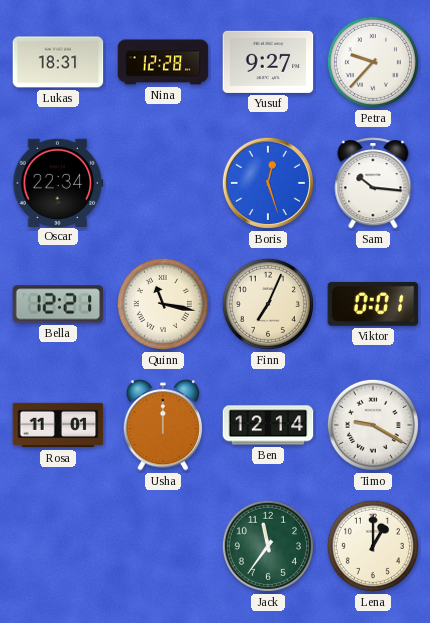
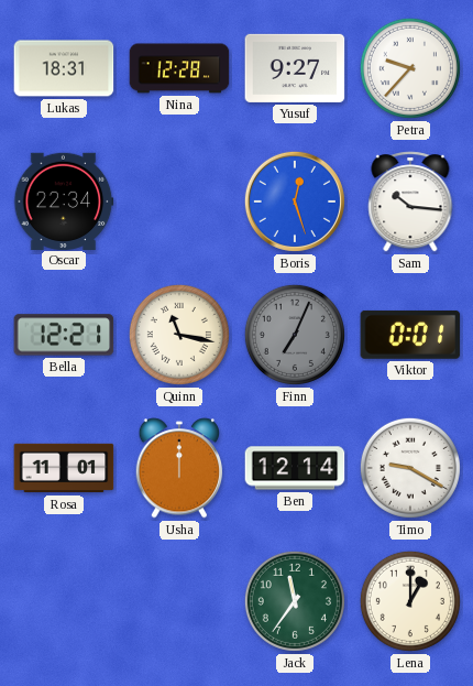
Finn dial: cream -> grey
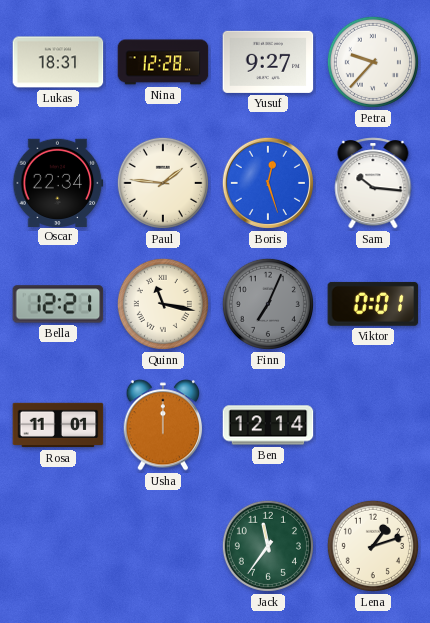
Paul: none -> 1:46
Timo: 9:20 -> none
Lena: 1:00 -> 1:12
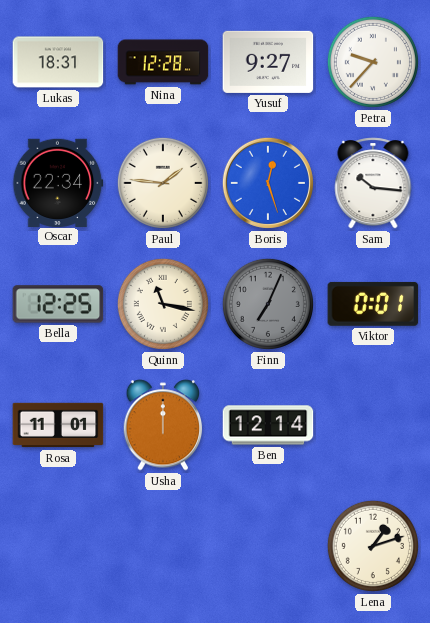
Bella: 12:21 -> 12:25
Jack: 11:36 -> none
